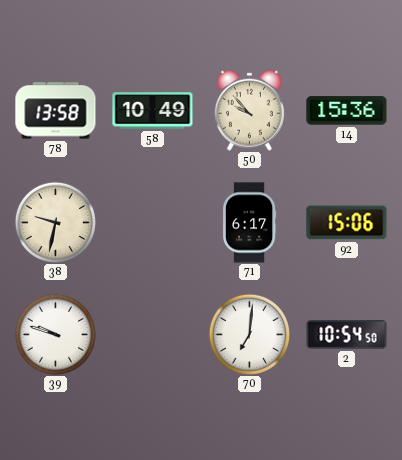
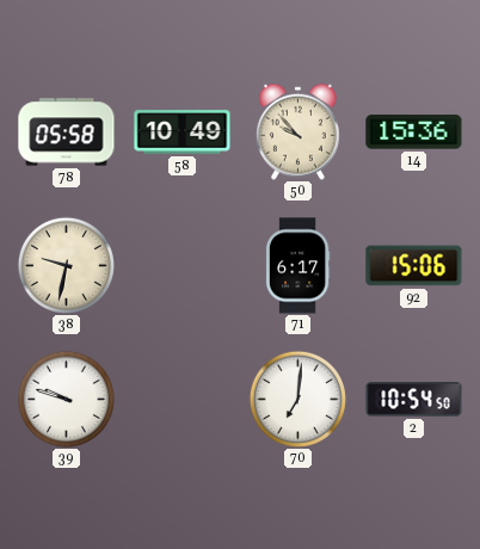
78: 13:58 -> 05:58
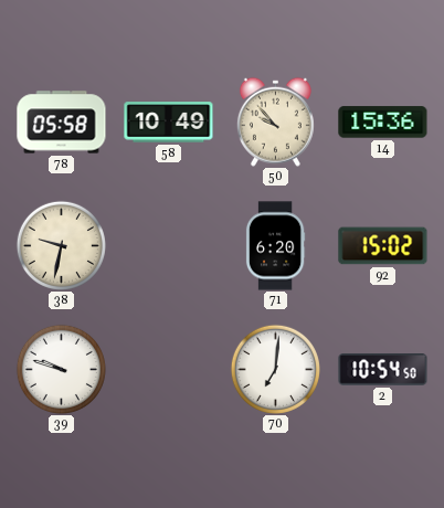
71: 6:17 -> 6:20
92: 15:06 -> 15:02
